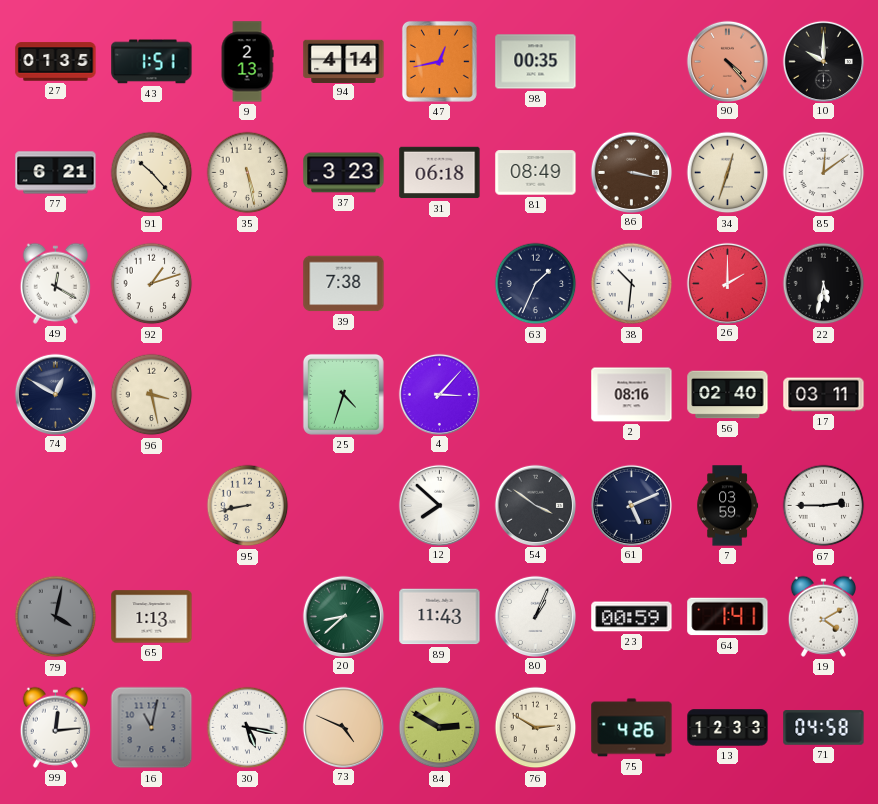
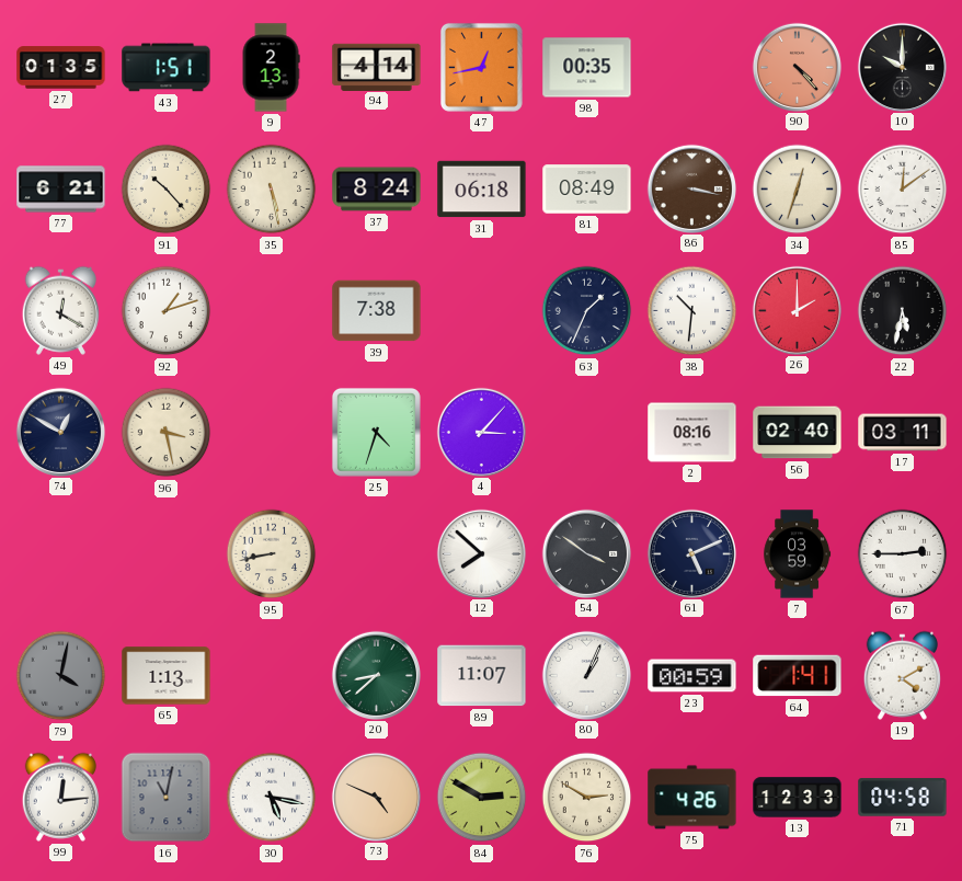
37: 3:23 -> 8:24
89: 11:43 -> 11:07
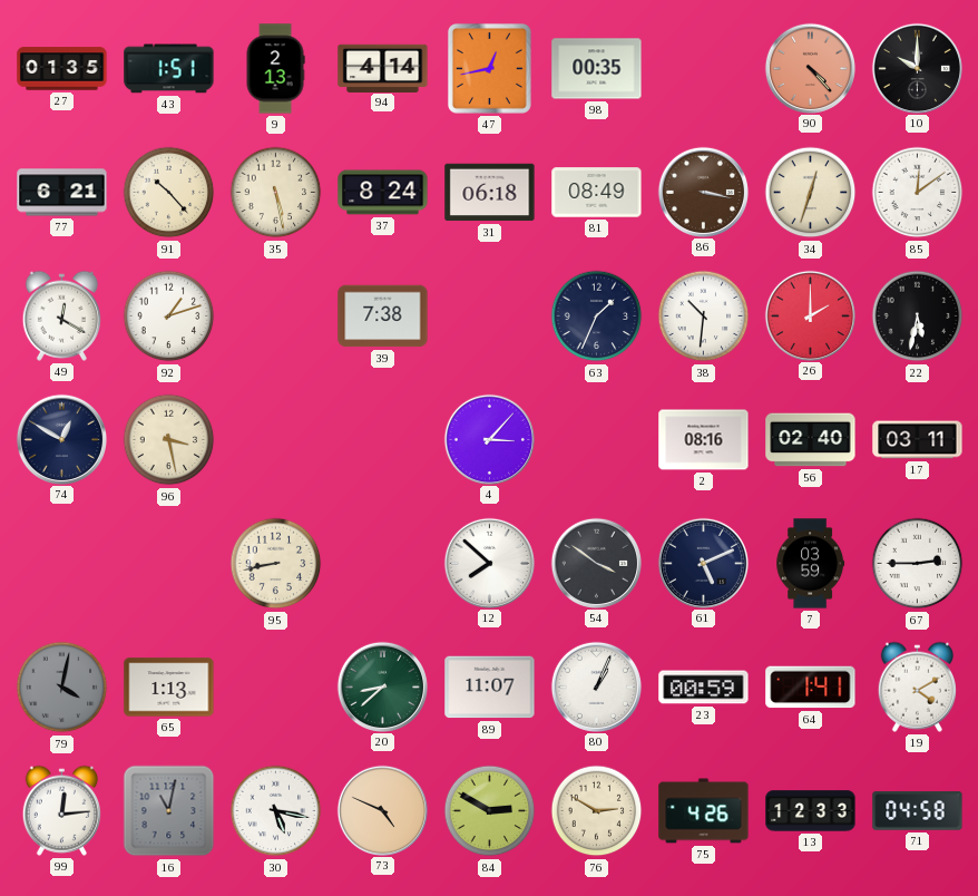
25: 4:33 -> none
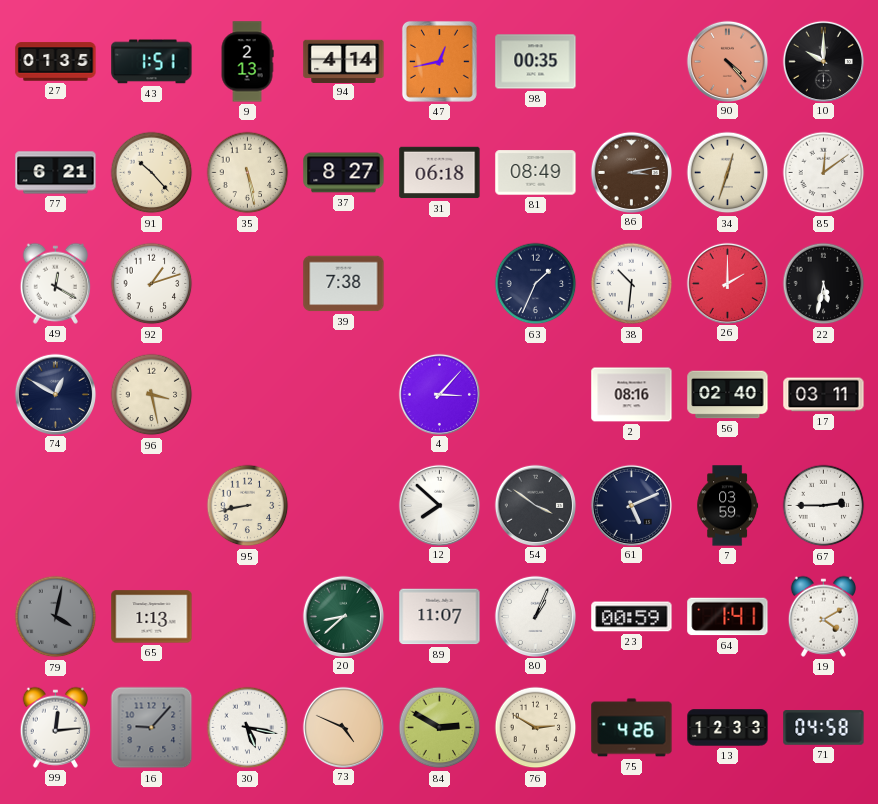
37: 8:24 -> 8:27
86: 3:17 -> 3:13
16: 11:02 -> 9:07
